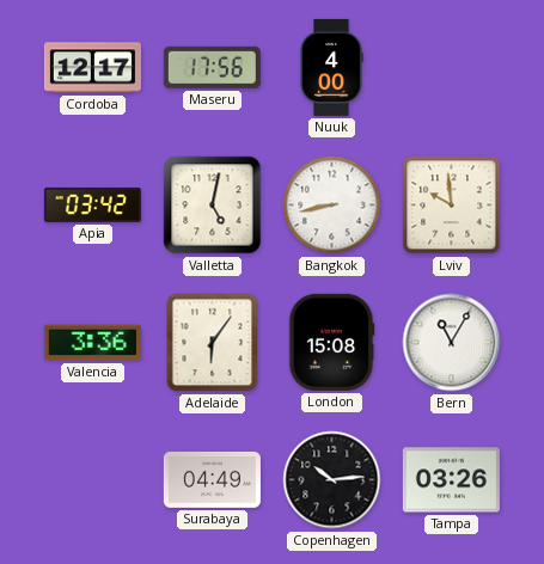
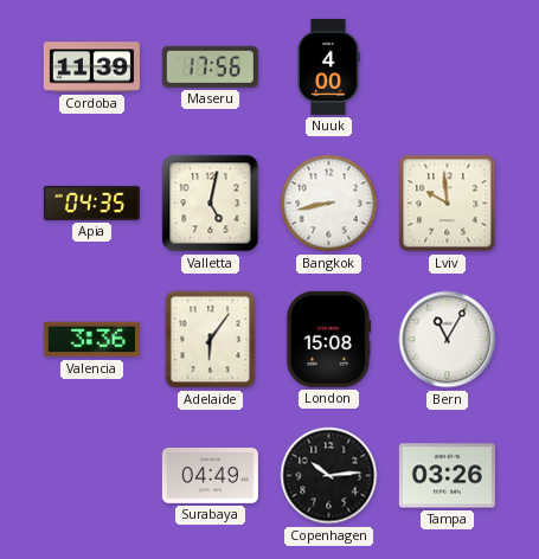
Cordoba: 12:17 -> 11:39
Apia: 03:42 -> 04:35
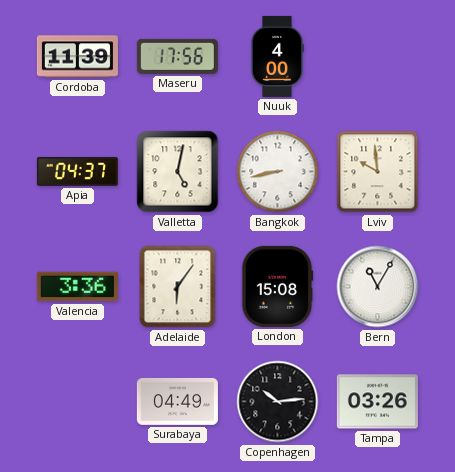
Apia: 04:35 -> 04:37
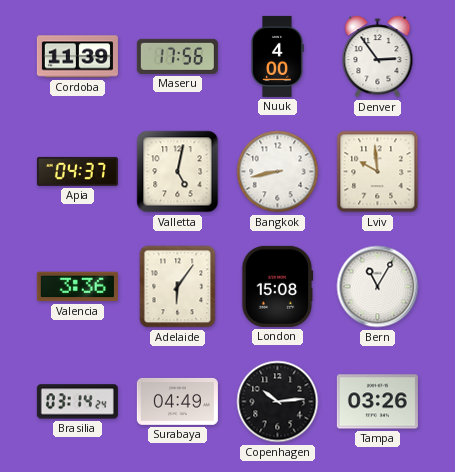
Denver: none -> 2:54
Brasilia: none -> 03:14
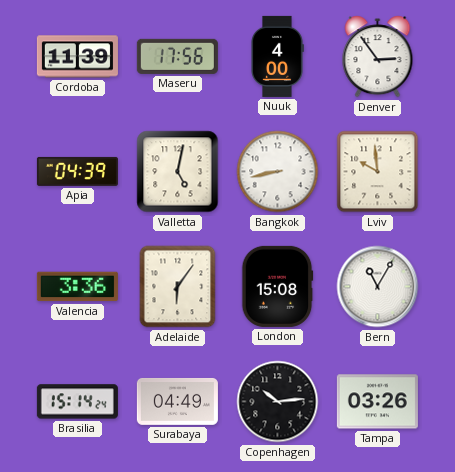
Apia: 04:37 -> 04:39
Brasilia: 03:14 -> 15:14
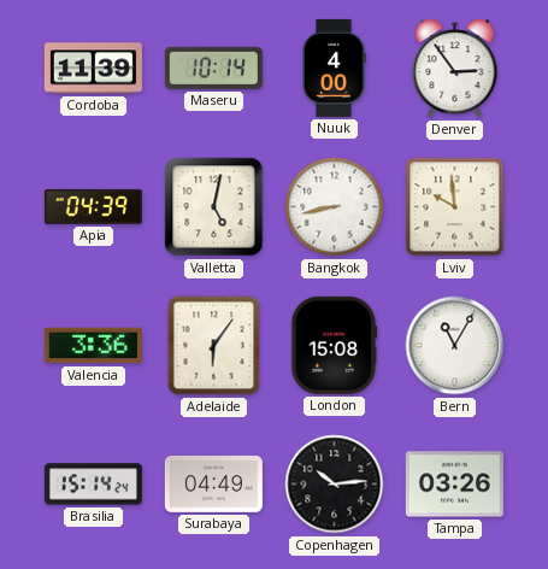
Maseru: 17:56 -> 10:14
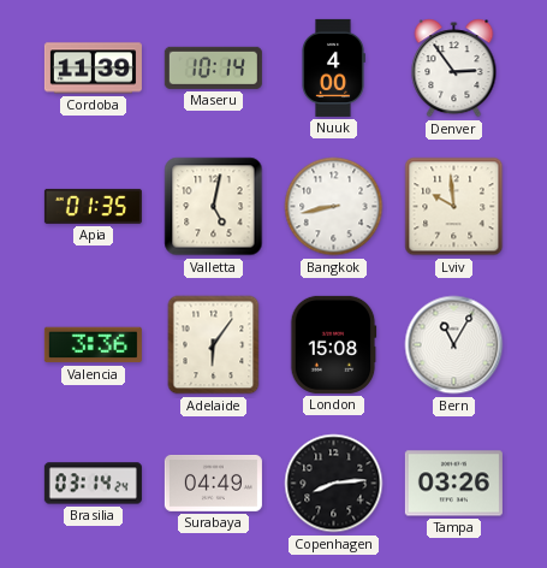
Apia: 04:39 -> 01:35
Brasilia: 15:14 -> 03:14
Copenhagen: 10:14 -> 8:14
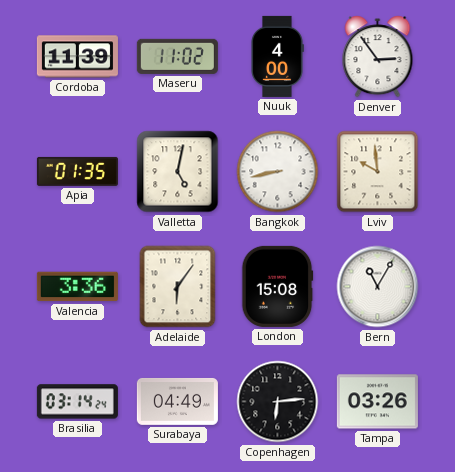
Maseru: 10:14 -> 11:02
Copenhagen: 8:14 -> 6:14
